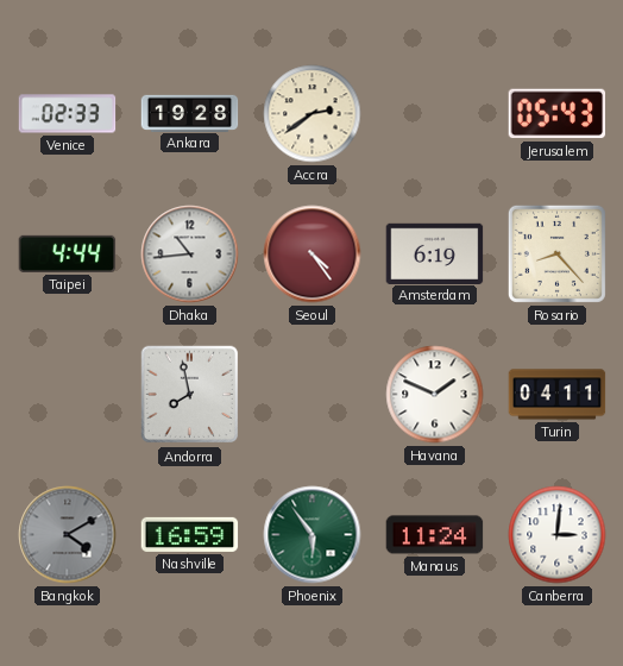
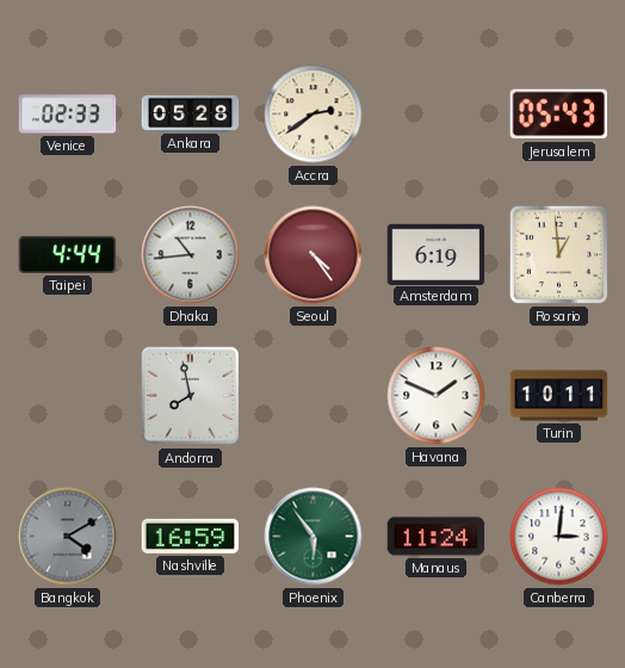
Ankara: 19:28 -> 05:28
Rosario: 8:23 -> 12:59
Turin: 04:11 -> 10:11
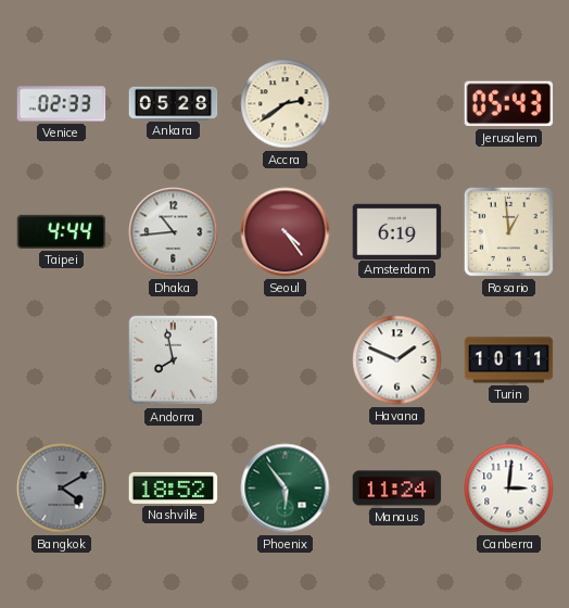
Nashville: 16:59 -> 18:52
